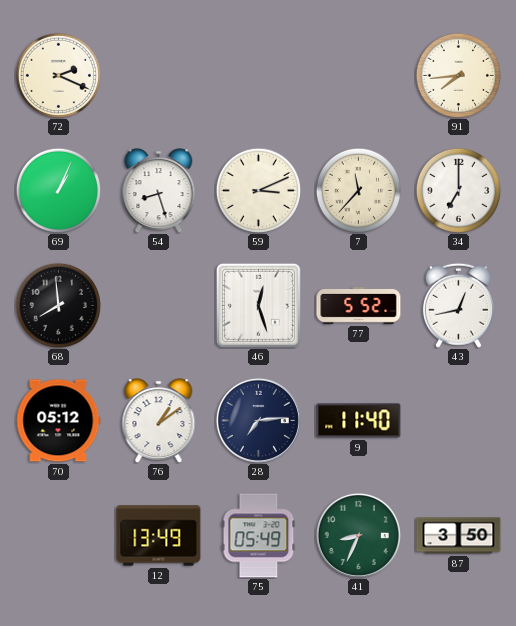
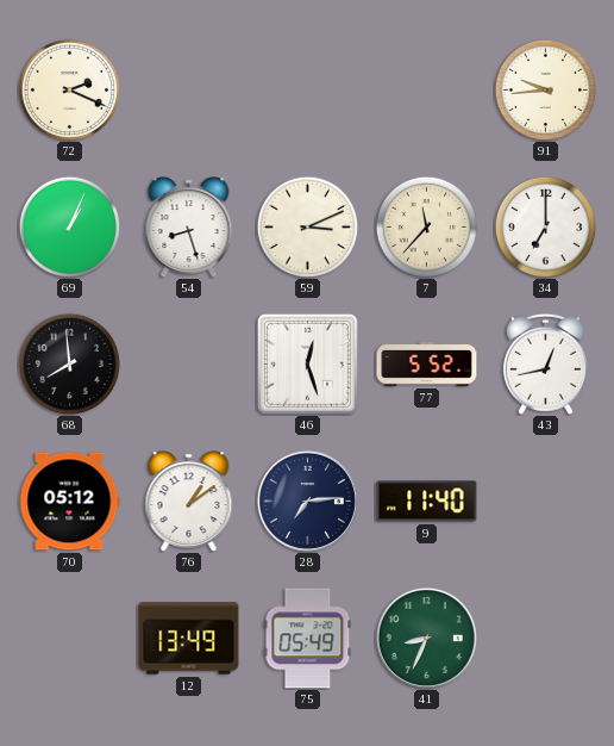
91: 7:44 -> 9:44
87: 3:50 -> none
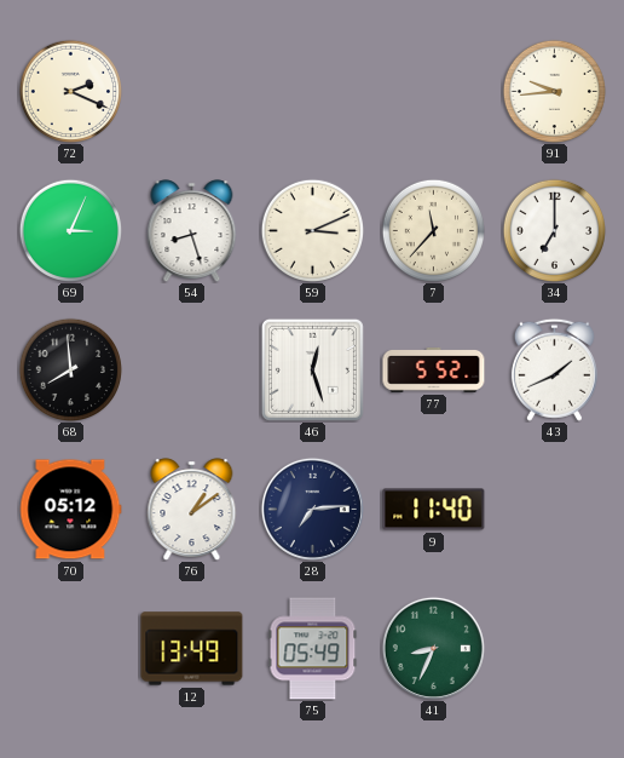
69: 1:04 -> 3:04
43: 12:43 -> 1:41
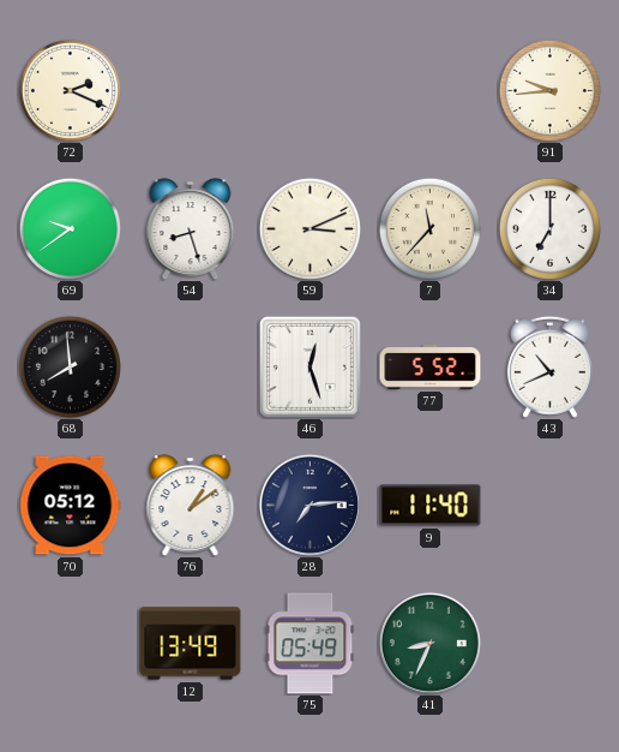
69: 3:04 -> 9:39
43: 1:41 -> 10:41
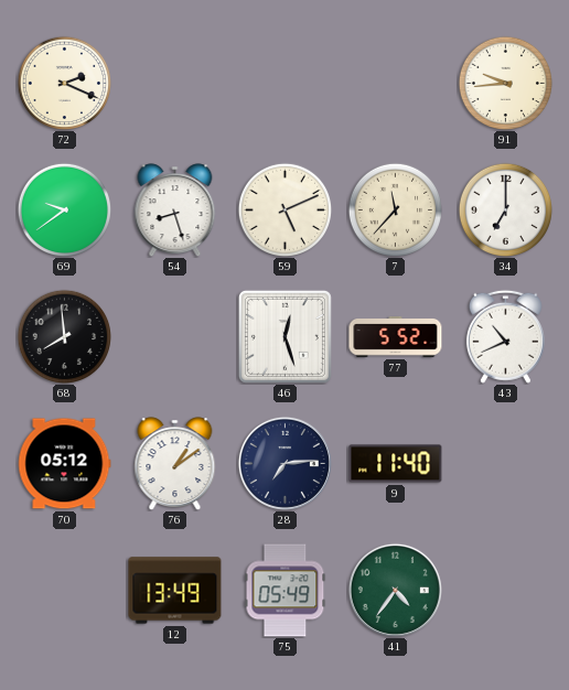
59: 3:11 -> 5:11
41: 8:34 -> 4:36
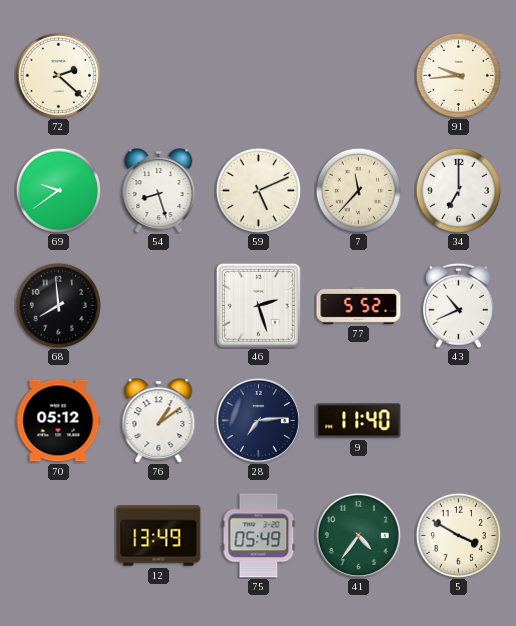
72: 2:19 -> 2:22
46: 12:27 -> 2:27
5: none -> 3:50
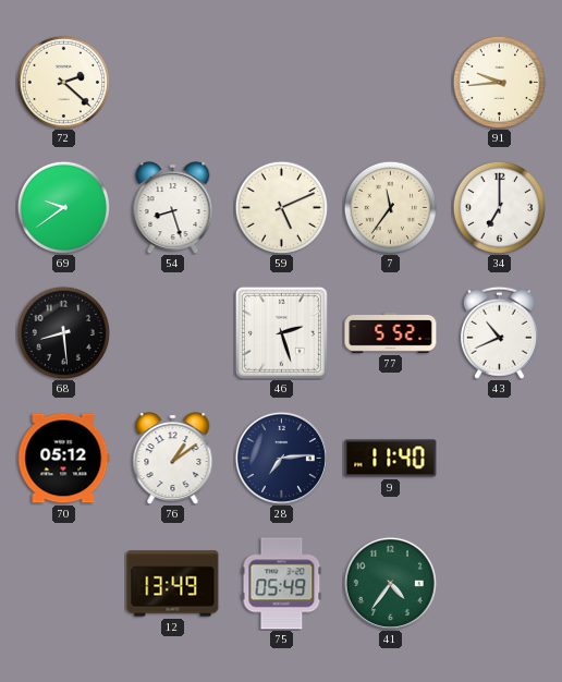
7: 11:37 -> 11:36
68: 7:59 -> 8:29
5: 3:50 -> none
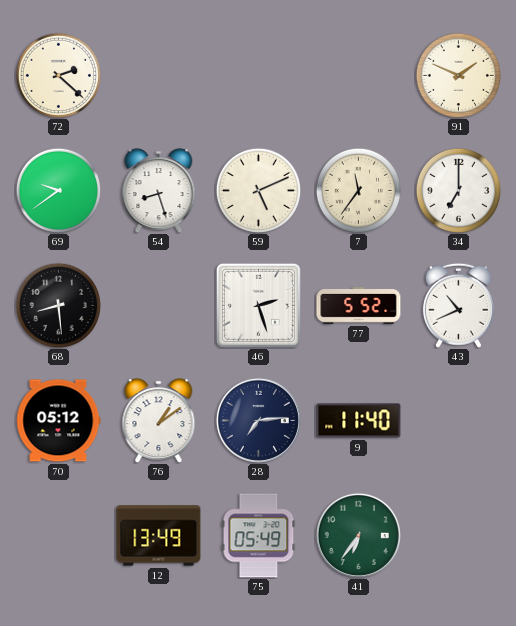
91: 9:44 -> 1:49
41: 4:36 -> 6:36
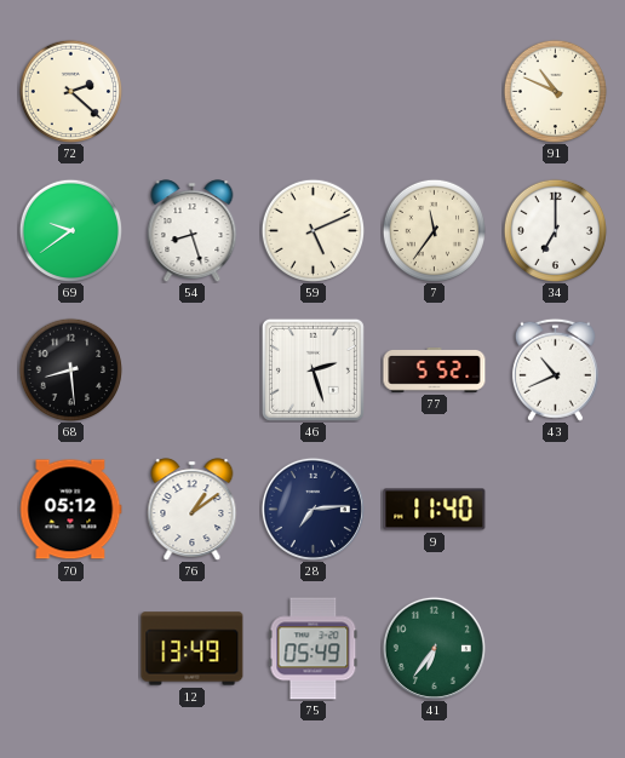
91: 1:49 -> 10:49
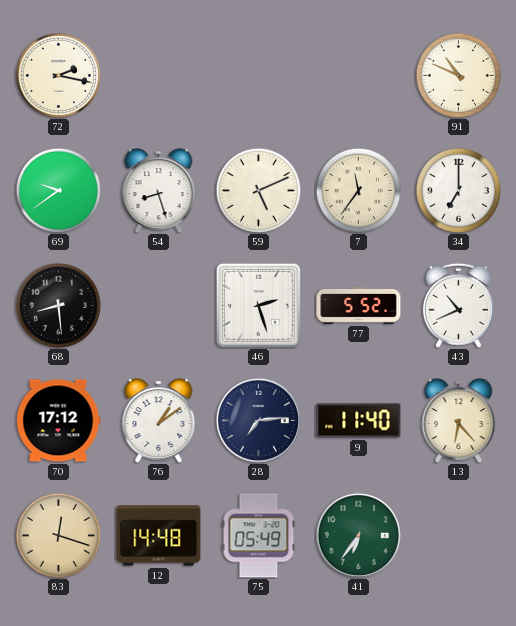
72: 2:22 -> 2:17
70: 05:12 -> 17:12
13: none -> 6:23
83: none -> 12:18
12: 13:49 -> 14:48
